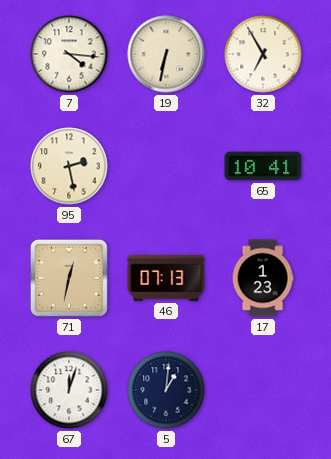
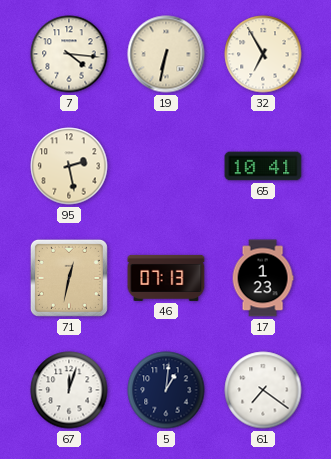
61: none -> 7:21
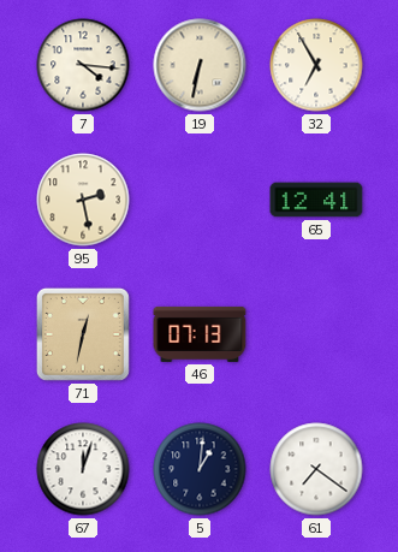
65: 10:41 -> 12:41
17: 1:23 -> none
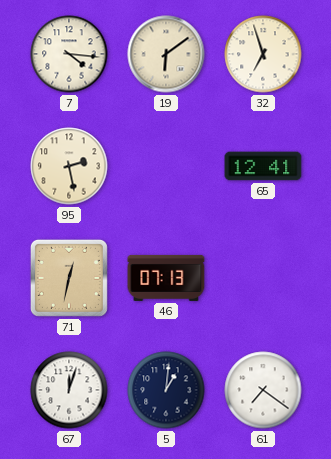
19: 6:32 -> 6:09
32: 6:55 -> 6:57
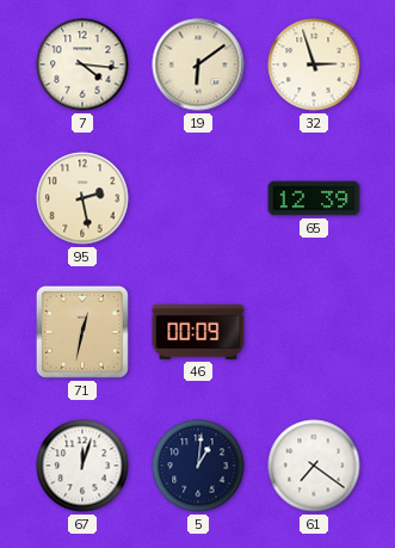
32: 6:57 -> 2:57
65: 12:41 -> 12:39
46: 07:13 -> 00:09
